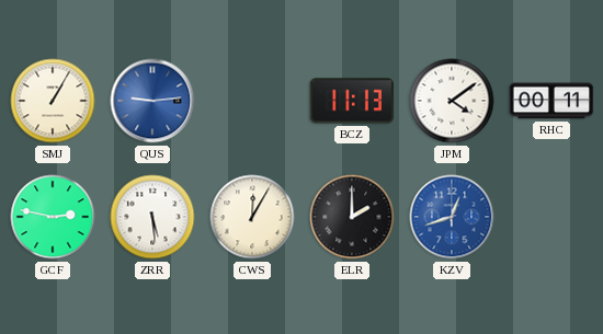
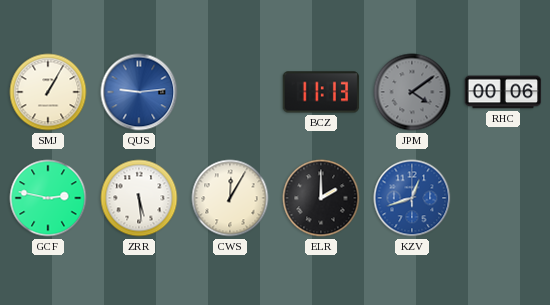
JPM dial: white -> grey
RHC: 00:11 -> 00:06
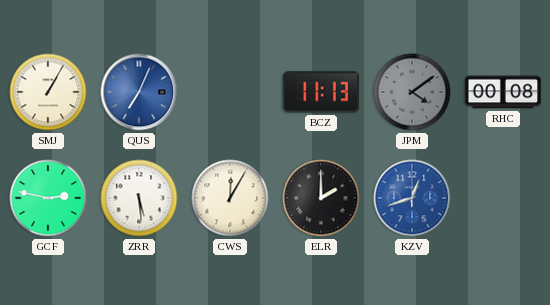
QUS: 9:14 -> 7:04
RHC: 00:06 -> 00:08
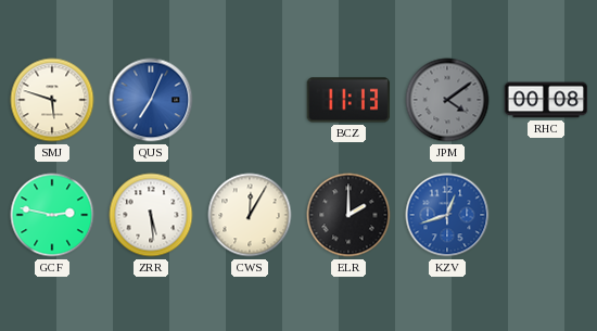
SMJ: 1:05 -> 5:48
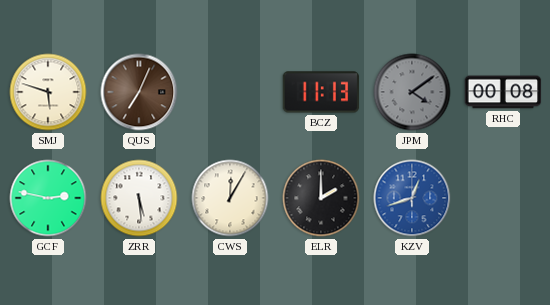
QUS dial: blue -> brown
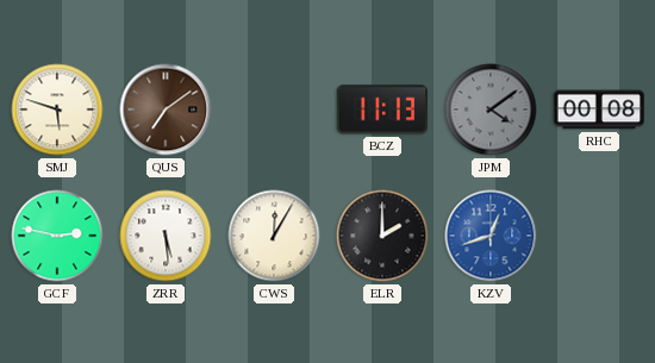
QUS: 7:04 -> 7:09
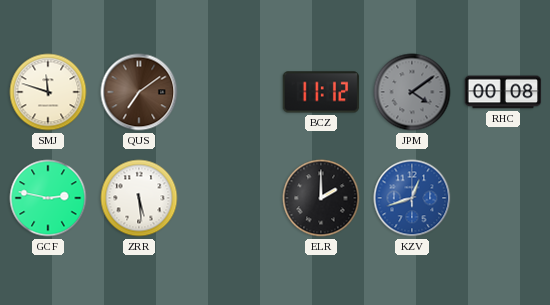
SMJ: 5:48 -> 11:48
BCZ: 11:13 -> 11:12
CWS: 12:05 -> none
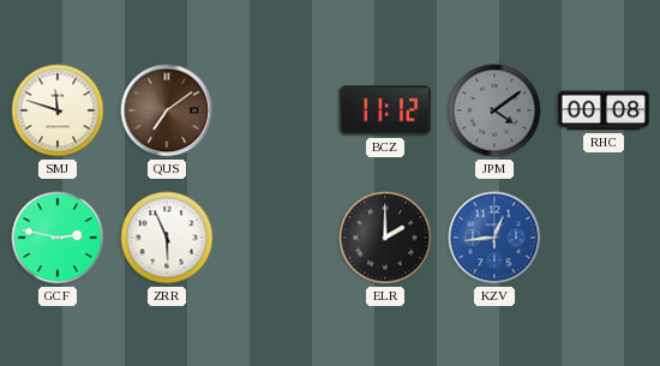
ZRR: 5:29 -> 5:56
KZV: 12:42 -> 12:44
